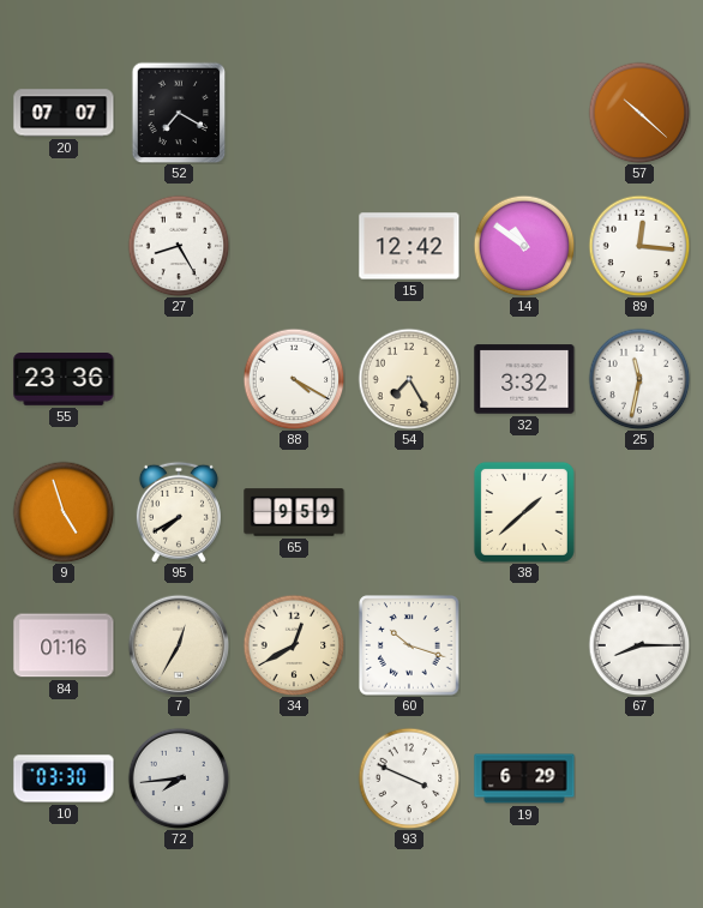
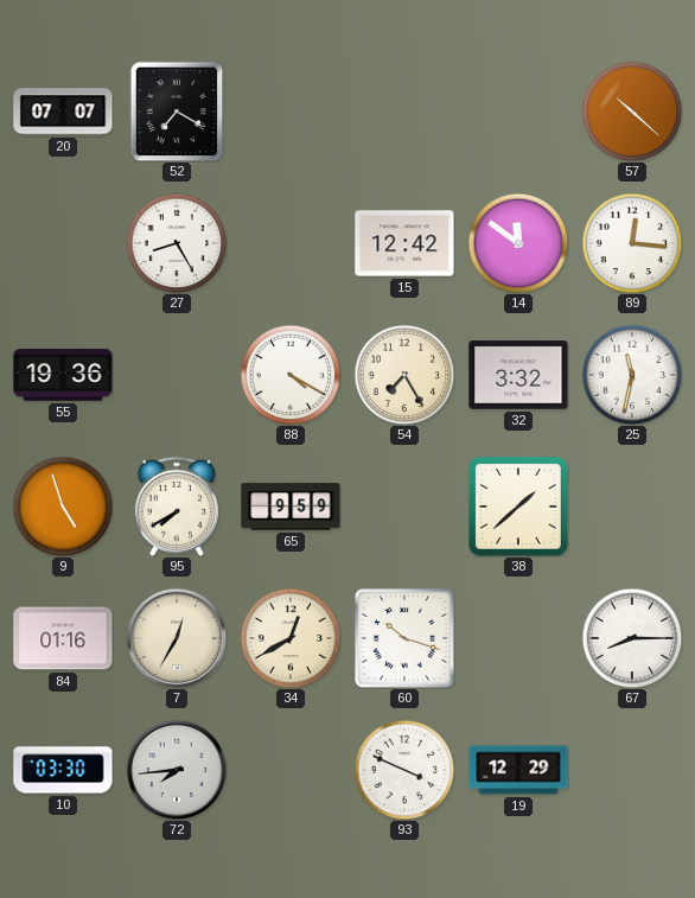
14: 10:51 -> 11:51
55: 23:36 -> 19:36
19: 6:29 -> 12:29
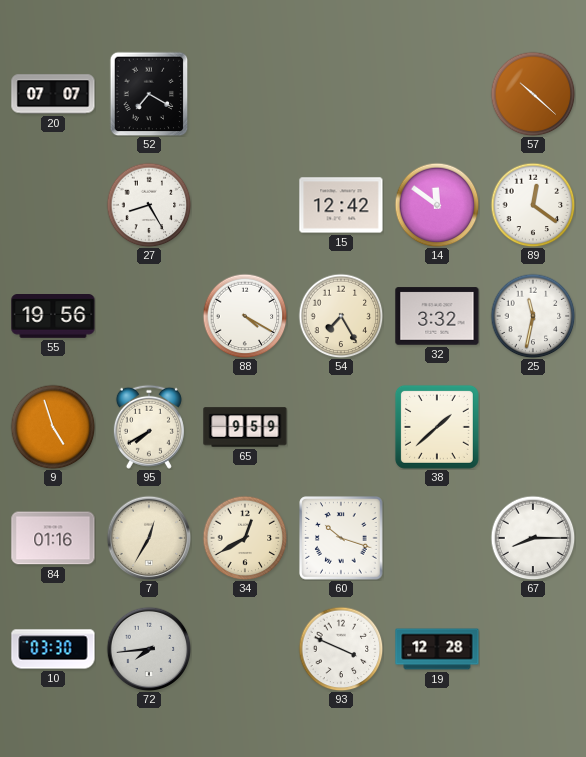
89: 12:16 -> 12:21
55: 19:36 -> 19:56
19: 12:29 -> 12:28
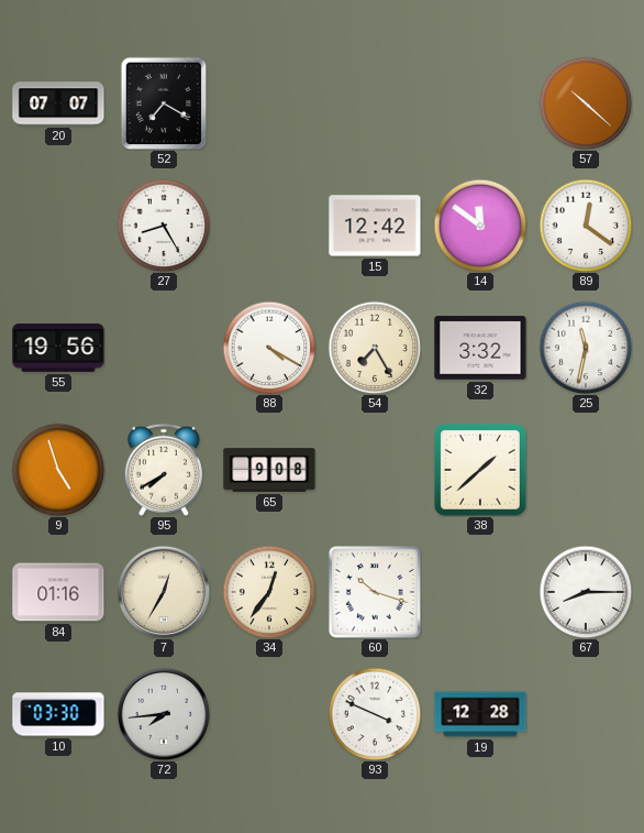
65: 9:59 -> 9:08
34: 12:40 -> 12:36
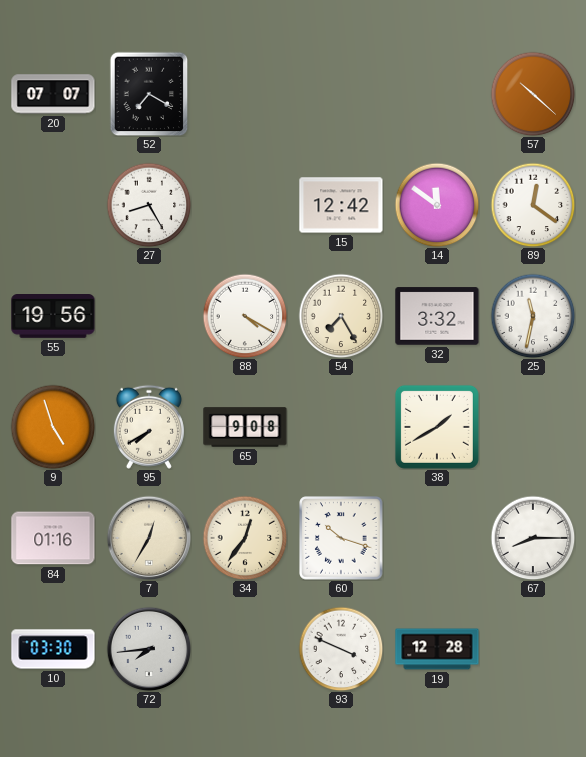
38: 1:38 -> 1:40
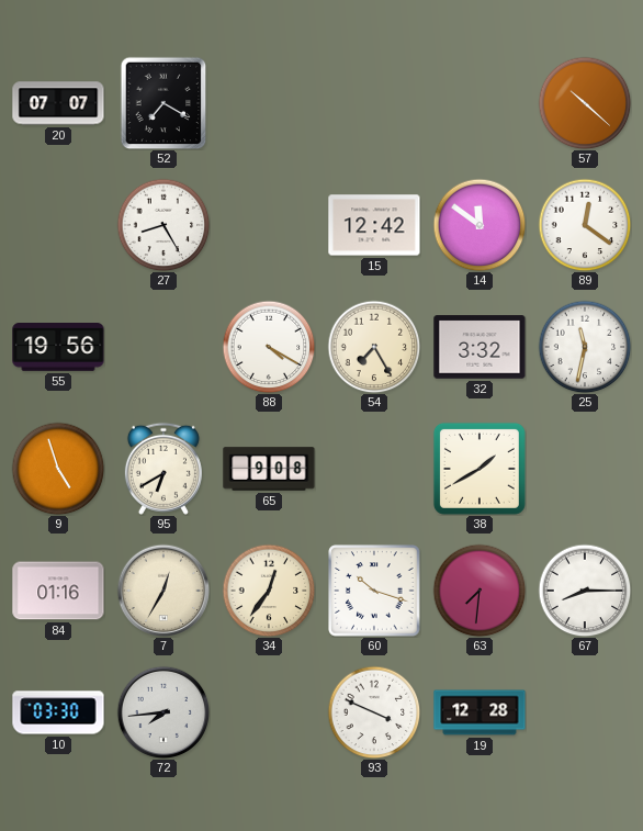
95: 7:40 -> 6:40
63: none -> 7:31
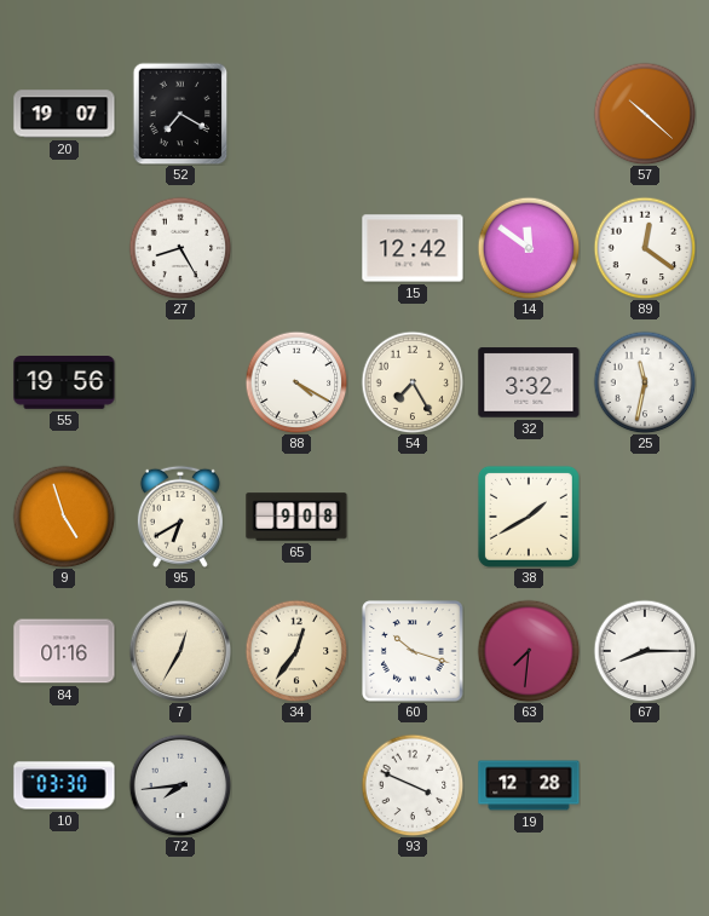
20: 07:07 -> 19:07
